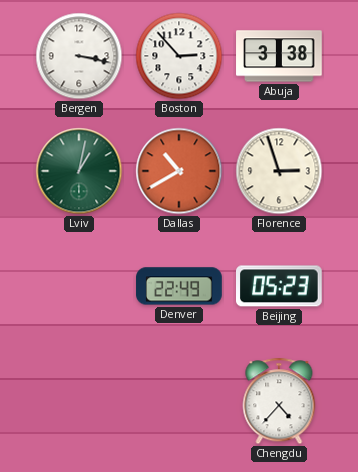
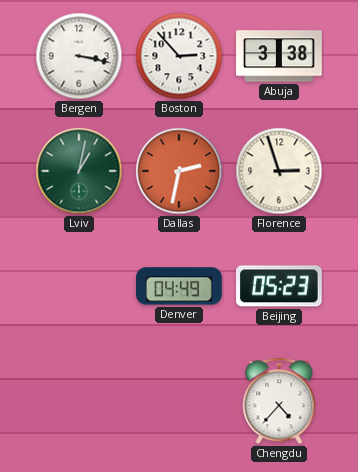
Dallas: 10:40 -> 2:32
Denver: 22:49 -> 04:49
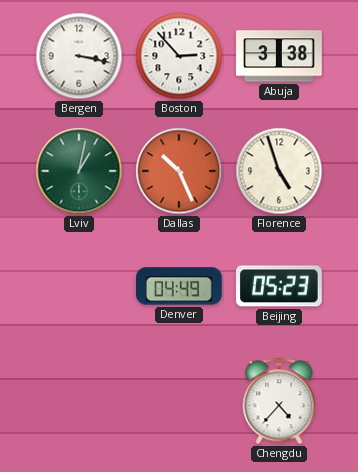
Dallas: 2:32 -> 10:26
Florence: 2:57 -> 4:57
